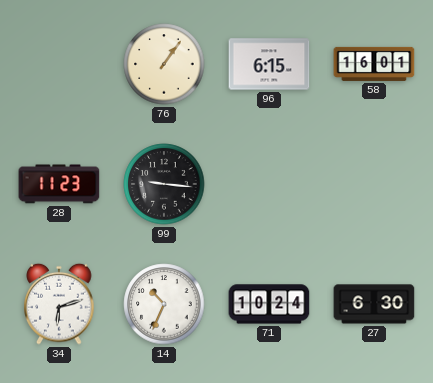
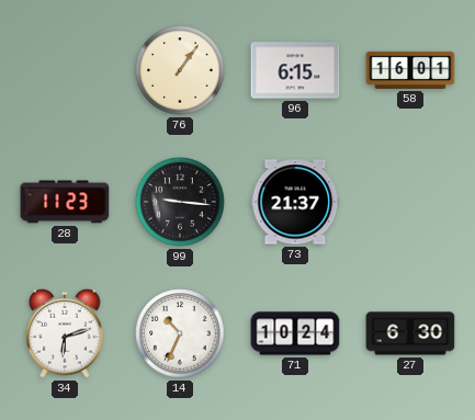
73: none -> 21:37
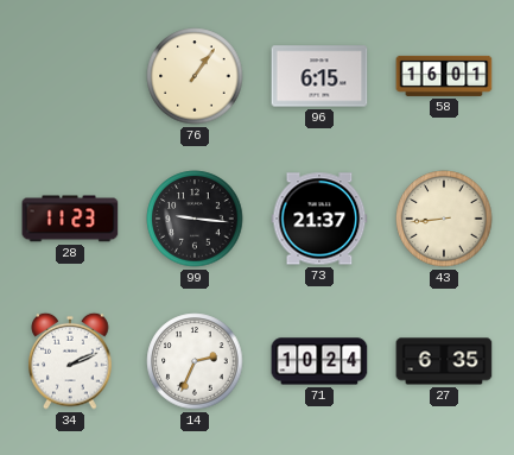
43: none -> 8:44
34: 6:12 -> 2:11
14: 10:34 -> 2:34
27: 6:30 -> 6:35
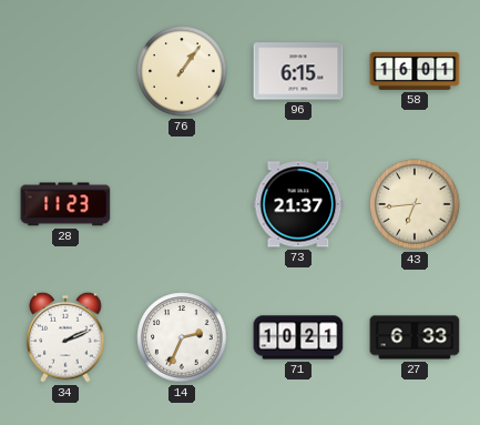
99: 9:16 -> none
43: 8:44 -> 6:44
71: 10:24 -> 10:21
27: 6:35 -> 6:33
